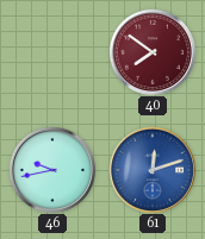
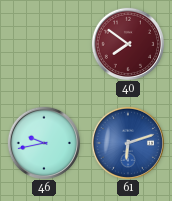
61: 12:12 -> 6:12
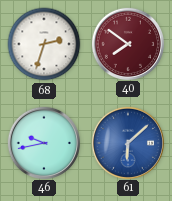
68: none -> 2:33
61: 6:12 -> 6:08
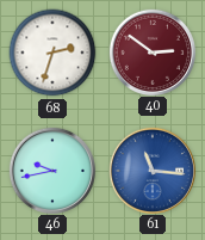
40: 7:51 -> 2:51
61: 6:08 -> 11:16
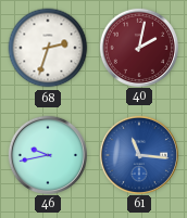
40: 2:51 -> 2:02
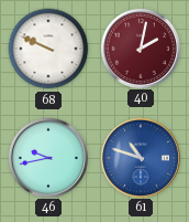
68: 2:33 -> 9:49
61: 11:16 -> 10:48
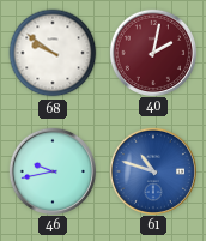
68: 9:49 -> 9:51
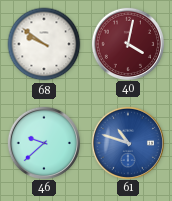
40: 2:02 -> 4:02
46: 9:43 -> 9:38
